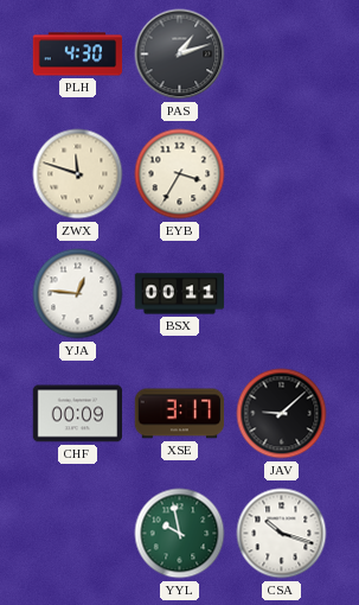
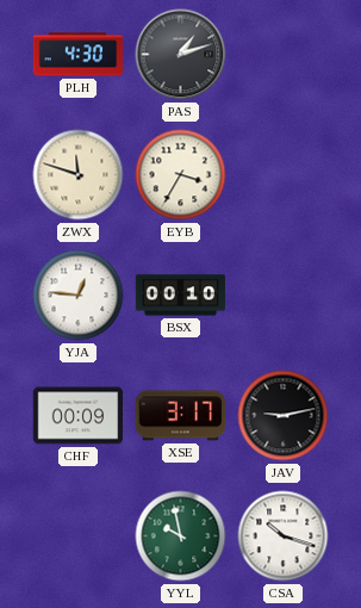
BSX: 00:11 -> 00:10
JAV: 9:08 -> 9:13
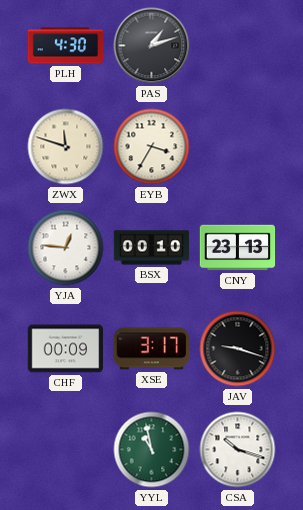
CNY: none -> 23:13
JAV: 9:13 -> 9:18
YYL: 9:58 -> 10:58
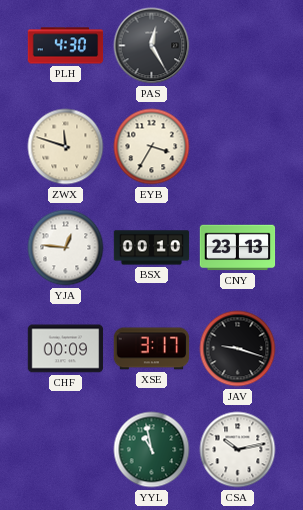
PAS: 1:12 -> 12:25
CSA: 10:18 -> 10:13
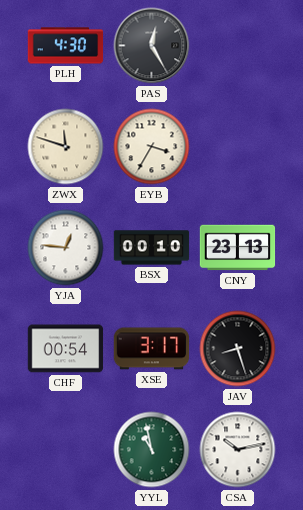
CHF: 00:09 -> 00:54
JAV: 9:18 -> 8:27
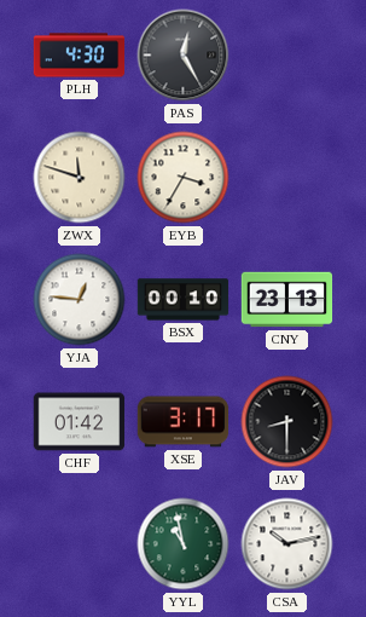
CHF: 00:54 -> 01:42
JAV: 8:27 -> 8:30
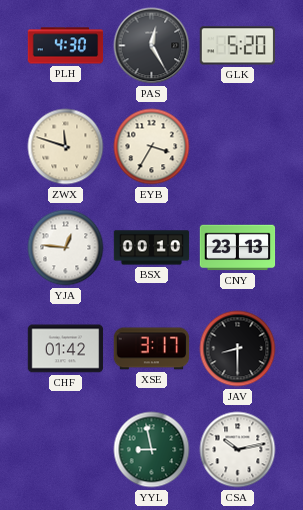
GLK: none -> 5:20
YYL: 10:58 -> 8:58
